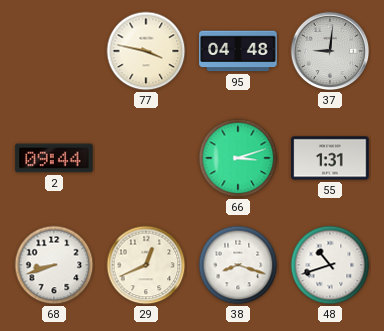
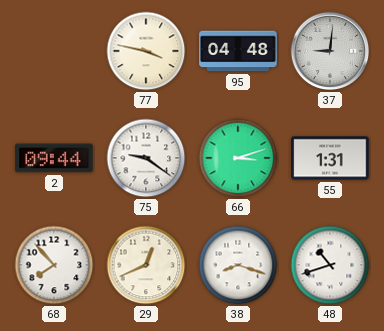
75: none -> 9:21
68: 8:42 -> 7:53
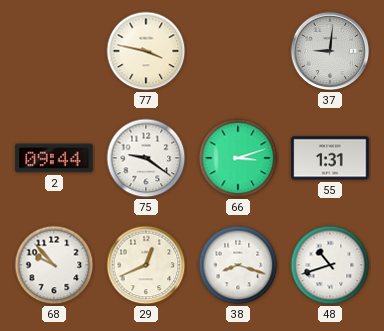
95: 04:48 -> none
68: 7:53 -> 9:53
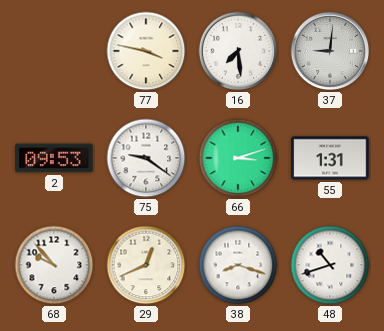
16: none -> 7:29
2: 09:44 -> 09:53
